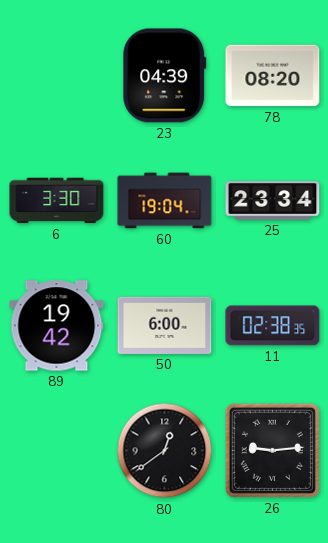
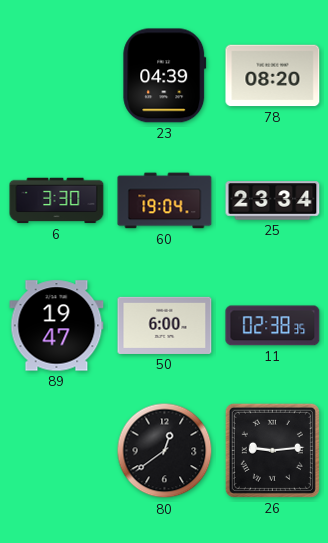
89: 19:42 -> 19:47
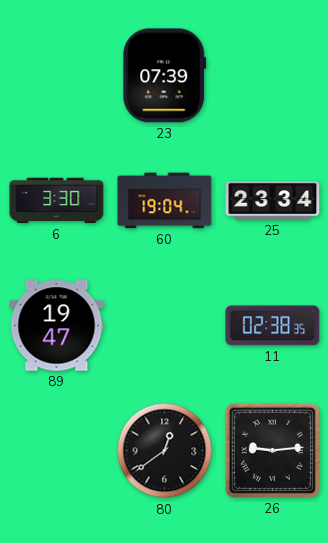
23: 04:39 -> 07:39
78: 08:20 -> none
50: 6:00 -> none
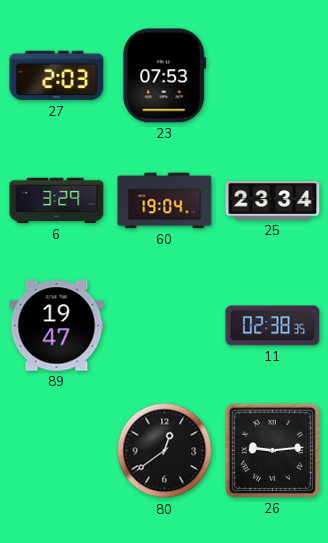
27: none -> 2:03
23: 07:39 -> 07:53
6: 3:30 -> 3:29
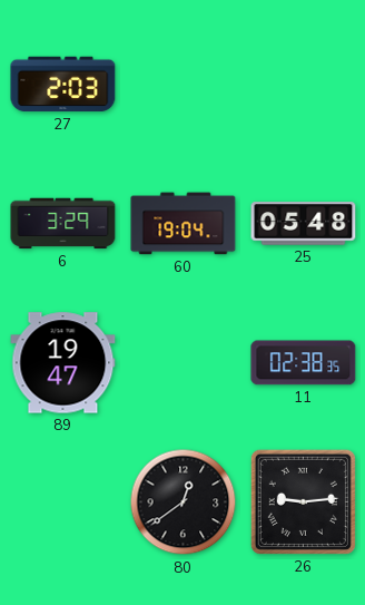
23: 07:53 -> none
25: 23:34 -> 05:48
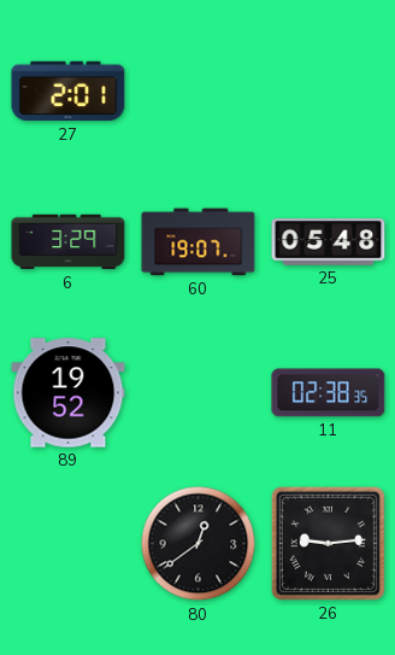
27: 2:03 -> 2:01
60: 19:04 -> 19:07
89: 19:47 -> 19:52
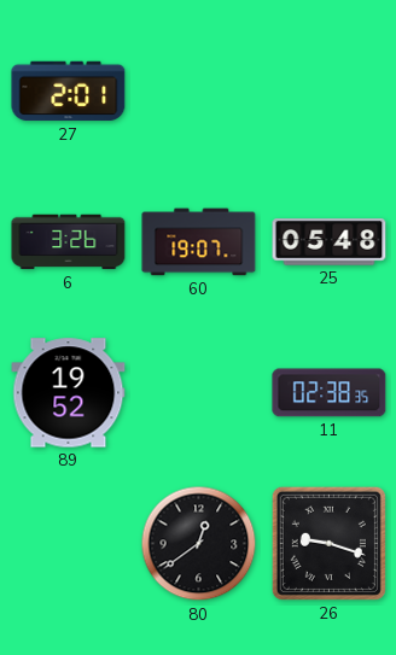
6: 3:29 -> 3:26
26: 9:14 -> 9:18
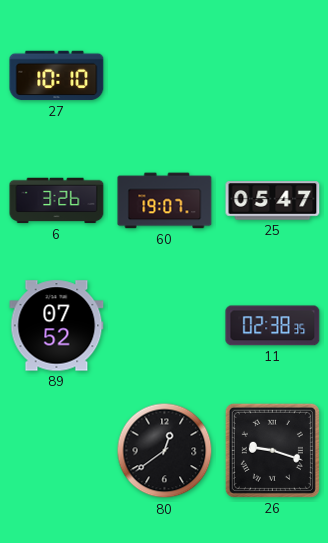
27: 2:01 -> 10:10
25: 05:48 -> 05:47
89: 19:52 -> 07:52
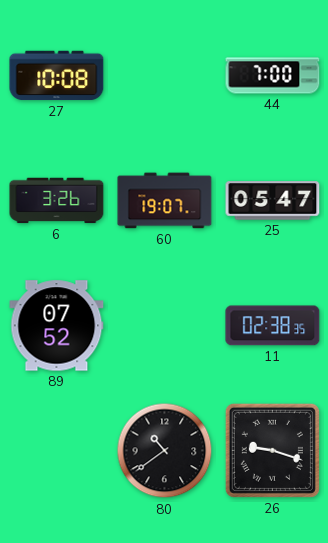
27: 10:10 -> 10:08
44: none -> 7:00
80: 12:39 -> 10:39
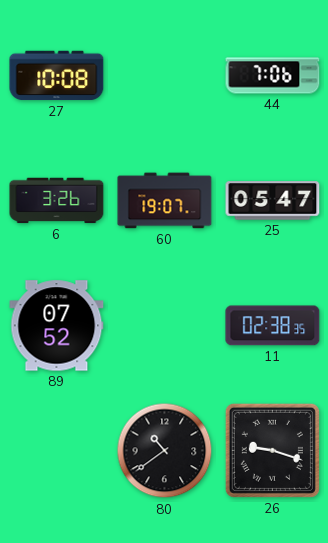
44: 7:00 -> 7:06
